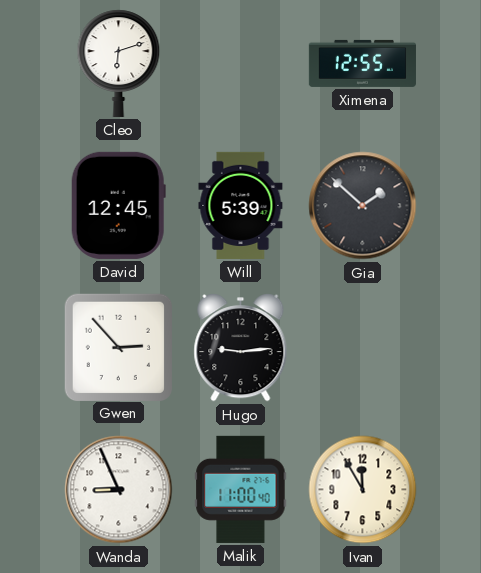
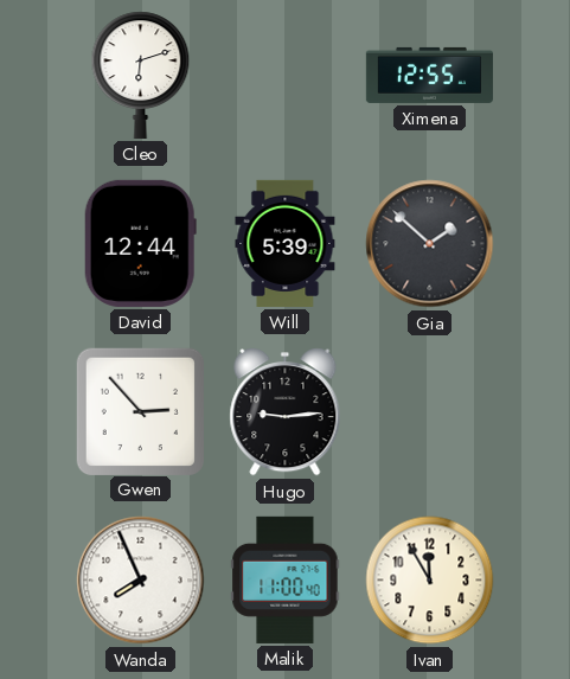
David: 12:45 -> 12:44
Wanda: 8:56 -> 7:56
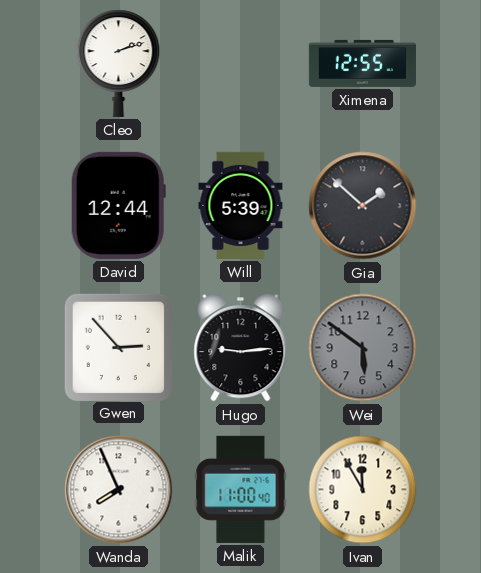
Cleo: 6:12 -> 2:12
Wei: none -> 5:51
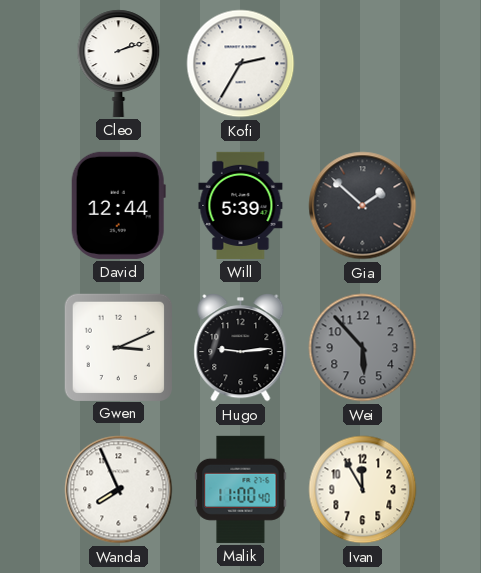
Kofi: none -> 2:35
Ximena: 12:55 -> none
Gwen: 2:53 -> 3:11
Wei: 5:51 -> 5:53
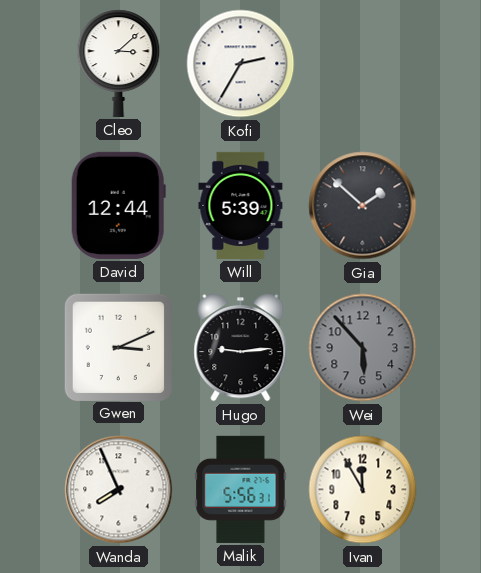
Cleo: 2:12 -> 3:08
Malik: 11:00 -> 5:56
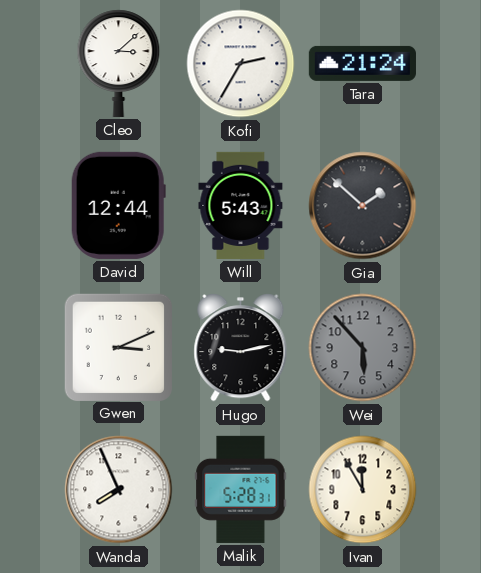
Tara: none -> 21:24
Will: 5:39 -> 5:43
Hugo: 9:14 -> 9:13
Malik: 5:56 -> 5:28
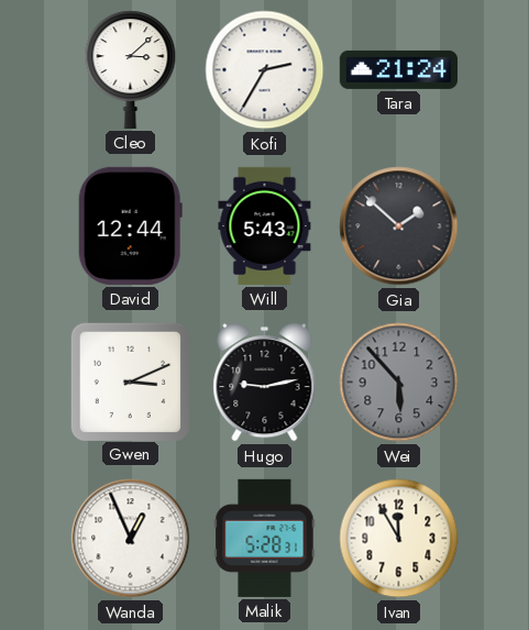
Wanda: 7:56 -> 12:56
